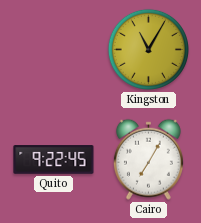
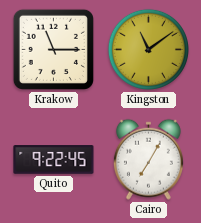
Krakow: none -> 11:15
Kingston: 11:05 -> 11:09
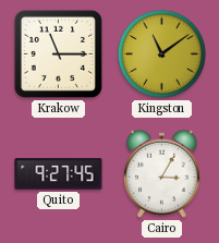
Quito: 9:22 -> 9:27
Cairo: 7:05 -> 3:05
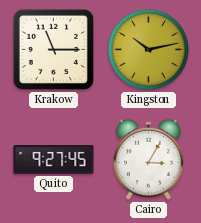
Kingston: 11:09 -> 10:13
